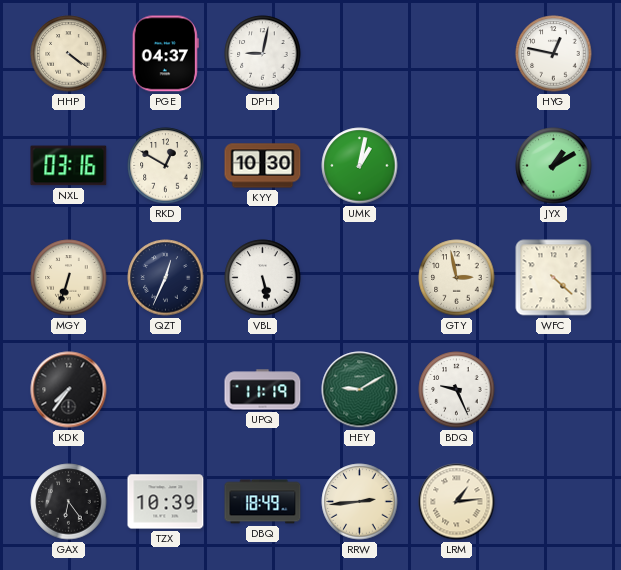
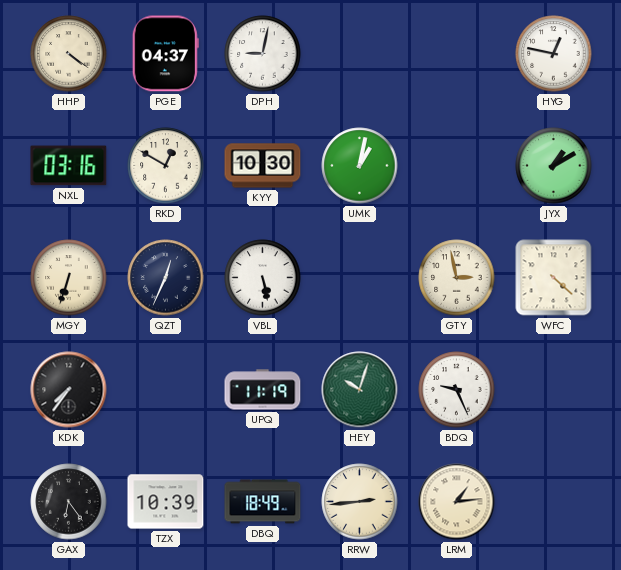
HEY: 9:10 -> 10:03
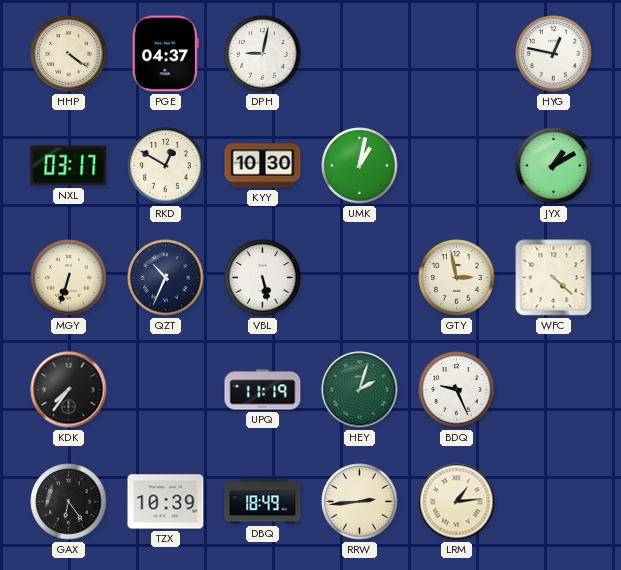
NXL: 03:16 -> 03:17
QZT: 12:34 -> 10:34
HEY: 10:03 -> 2:03
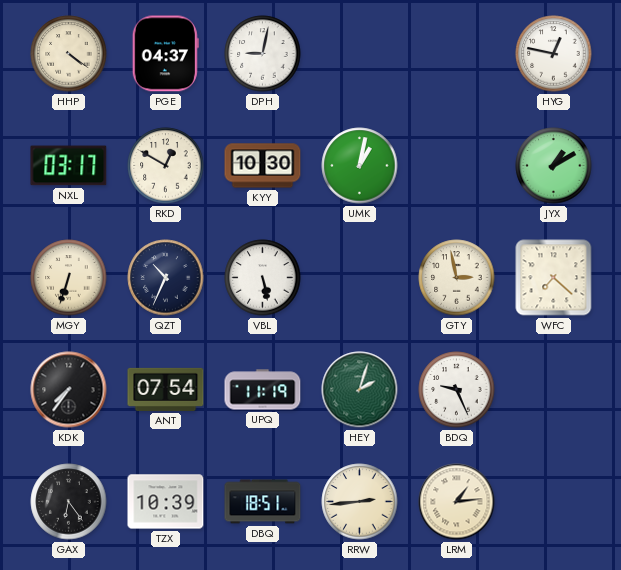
WFC: 4:22 -> 7:22
ANT: none -> 07:54
DBQ: 18:49 -> 18:51
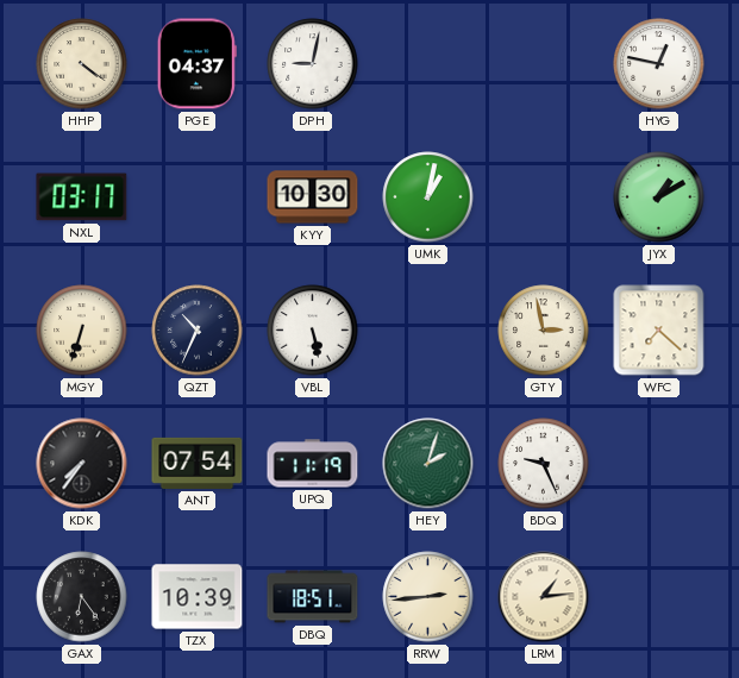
RKD: 12:50 -> none
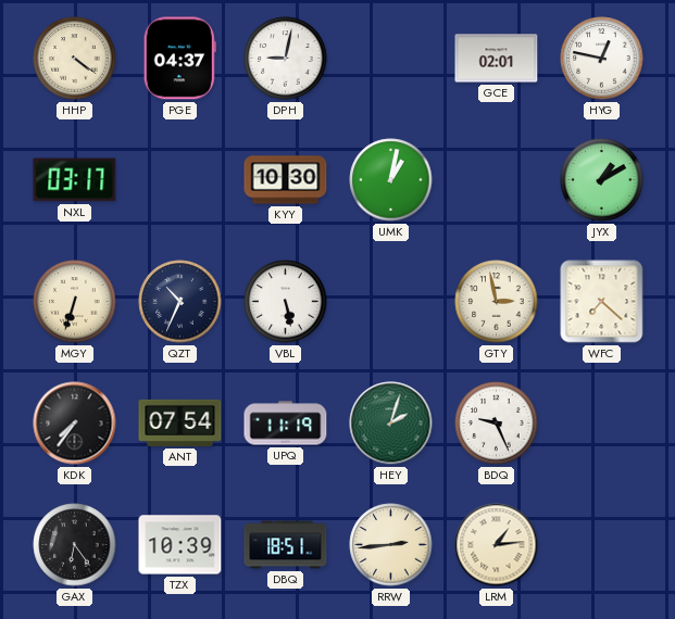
GCE: none -> 02:01
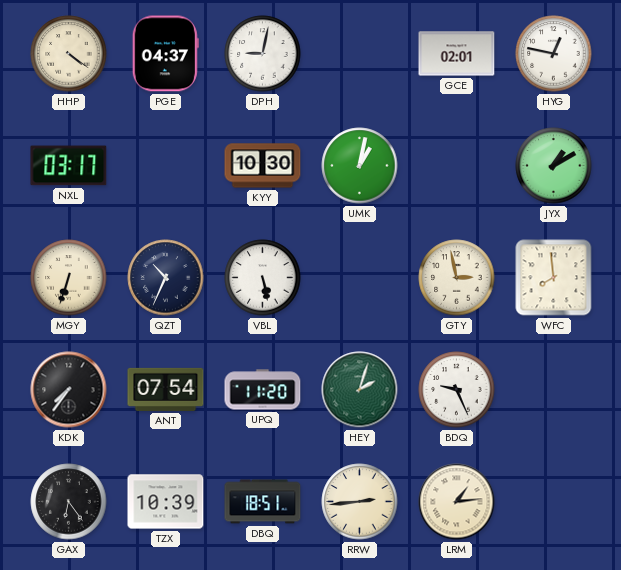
WFC: 7:22 -> 7:59
UPQ: 11:19 -> 11:20
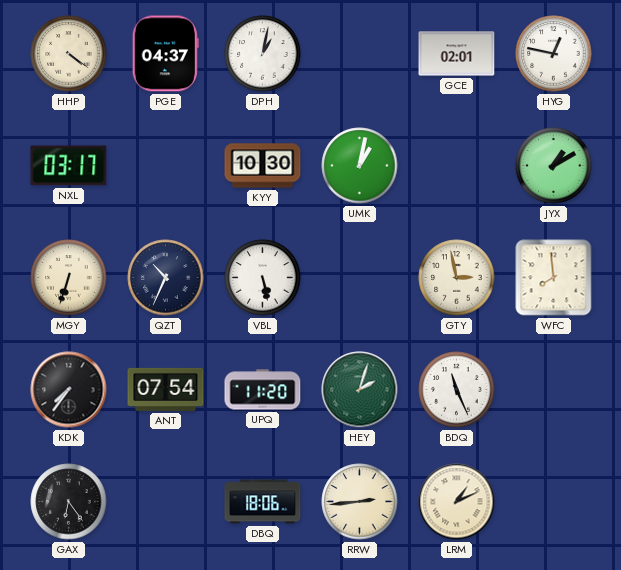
DPH: 9:02 -> 1:02
BDQ: 9:26 -> 11:26
TZX: 10:39 -> none
DBQ: 18:51 -> 18:06
LRM: 1:14 -> 1:11
